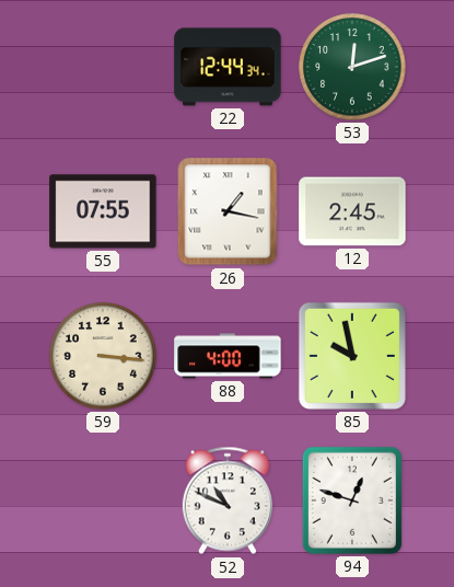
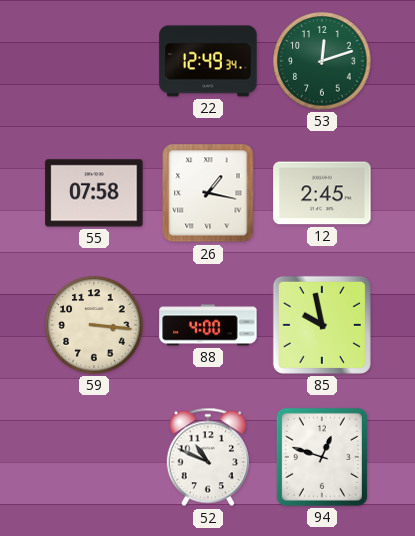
22: 12:44 -> 12:49
55: 07:55 -> 07:58
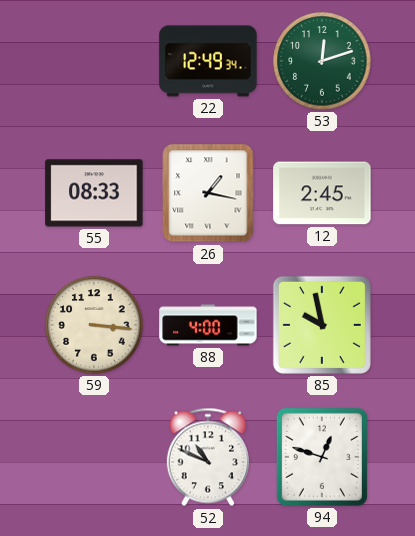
55: 07:58 -> 08:33
